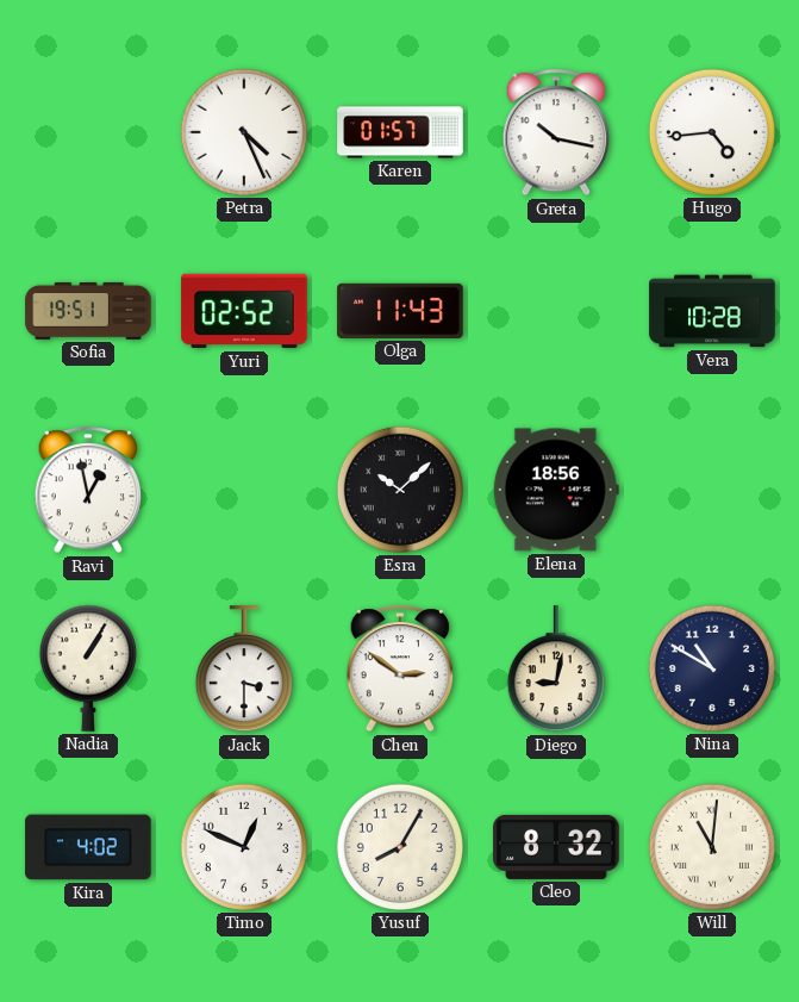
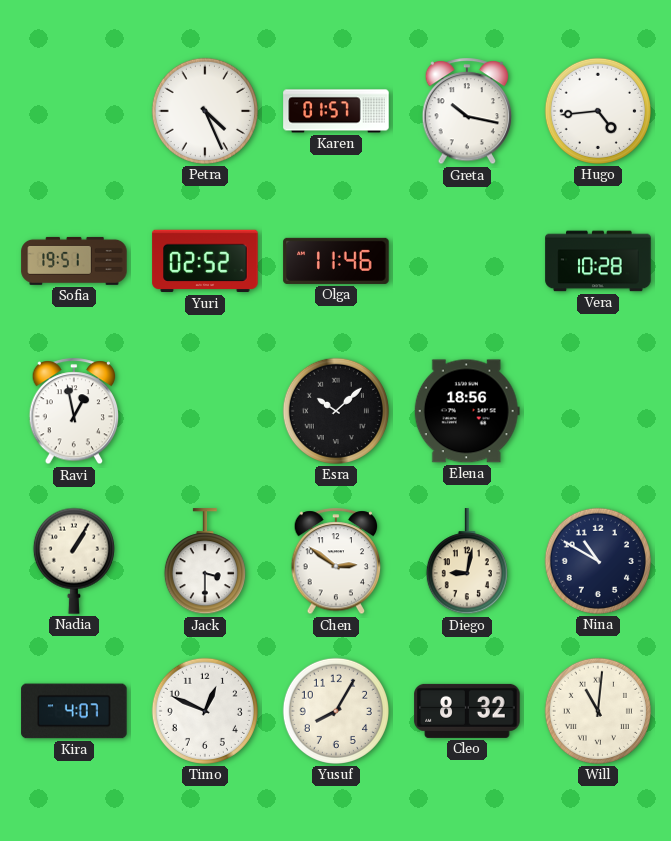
Olga: 11:43 -> 11:46
Kira: 4:02 -> 4:07
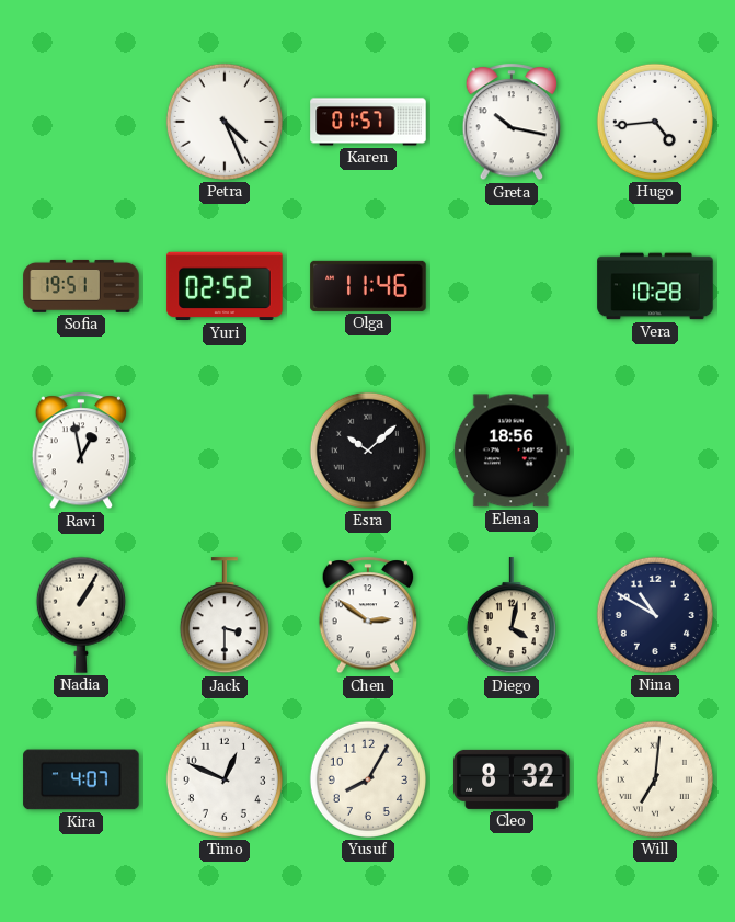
Diego: 9:02 -> 4:02
Will: 11:01 -> 7:01
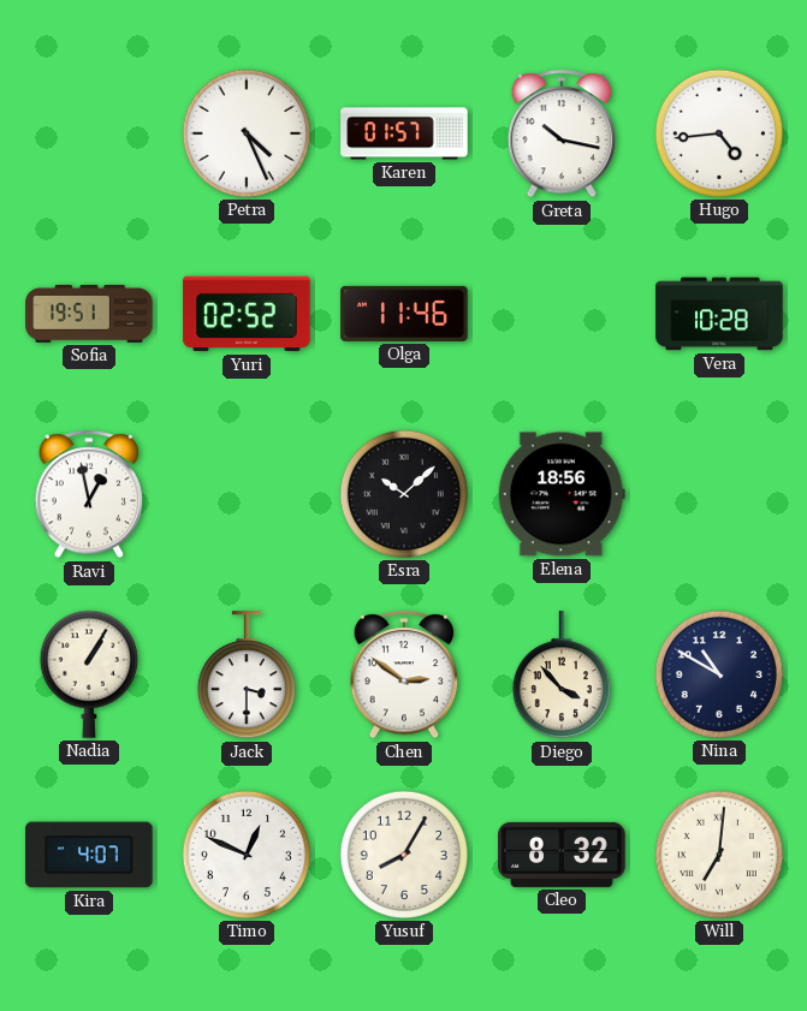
Diego: 4:02 -> 3:53
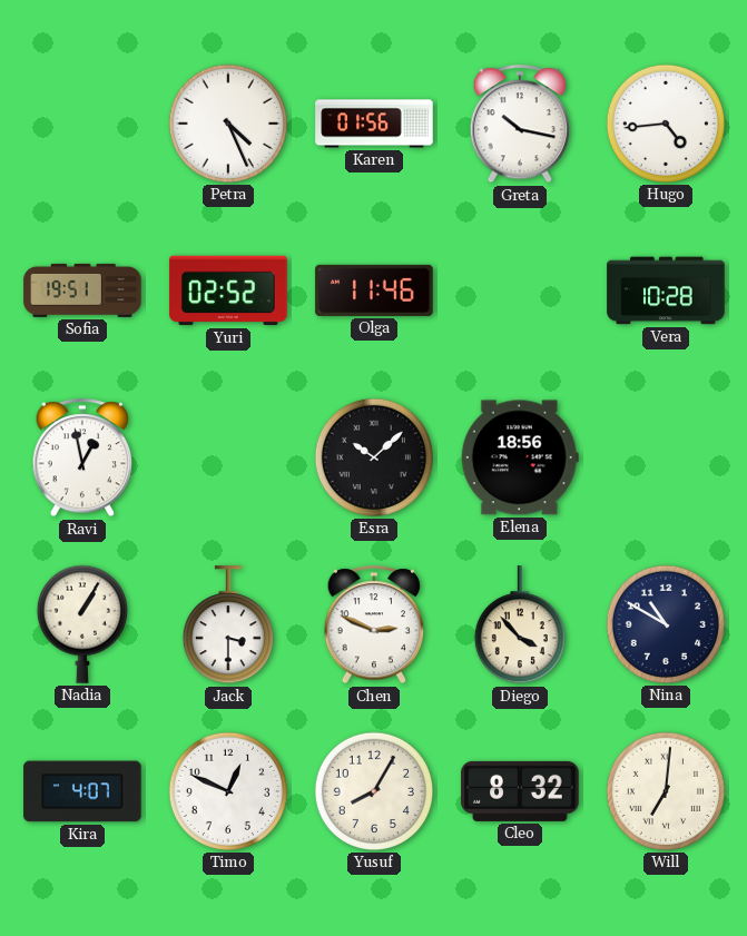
Karen: 01:57 -> 01:56
Chen: 2:51 -> 2:49
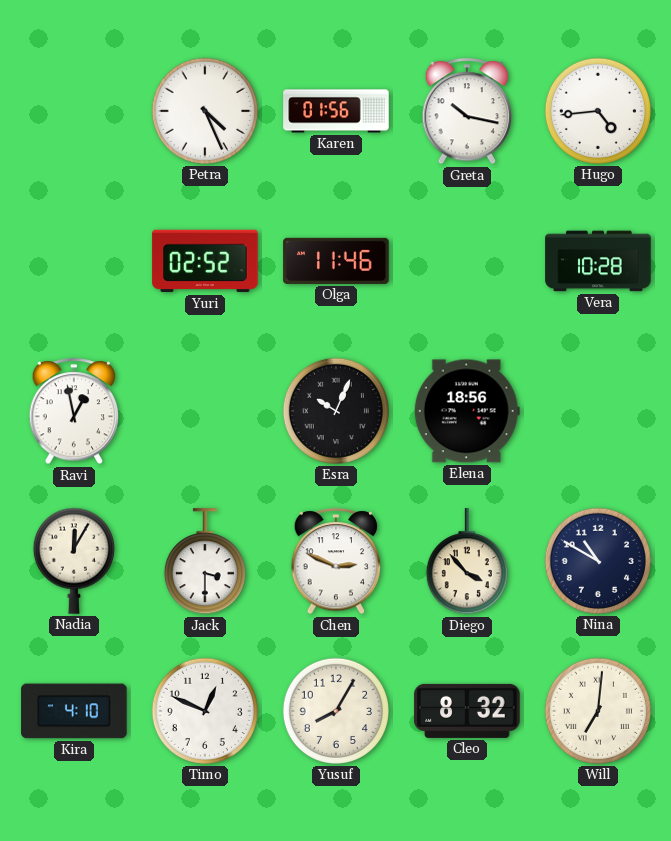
Sofia: 19:51 -> none
Esra: 10:08 -> 10:04
Nadia: 1:05 -> 12:05
Kira: 4:07 -> 4:10
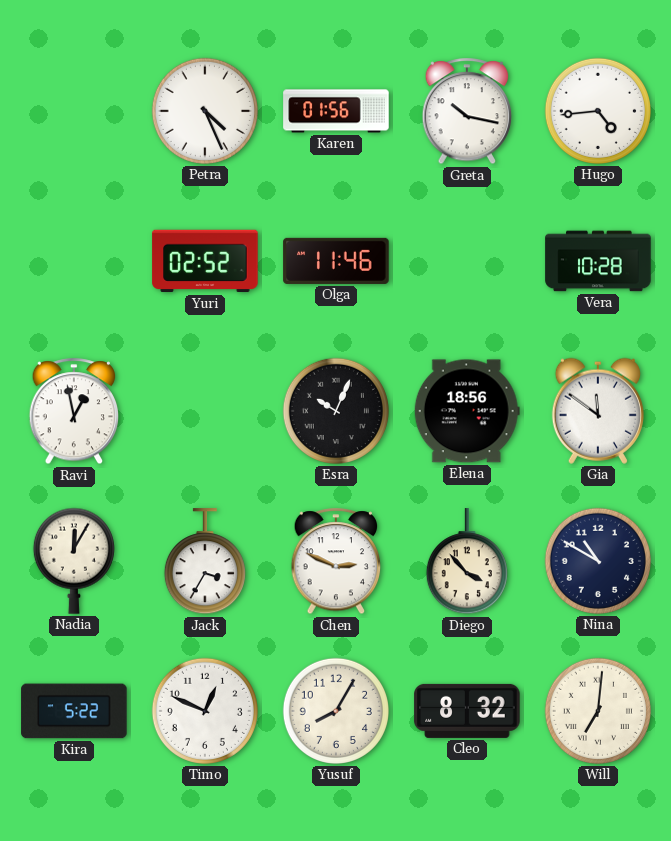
Gia: none -> 11:51
Jack: 3:30 -> 3:35
Kira: 4:10 -> 5:22
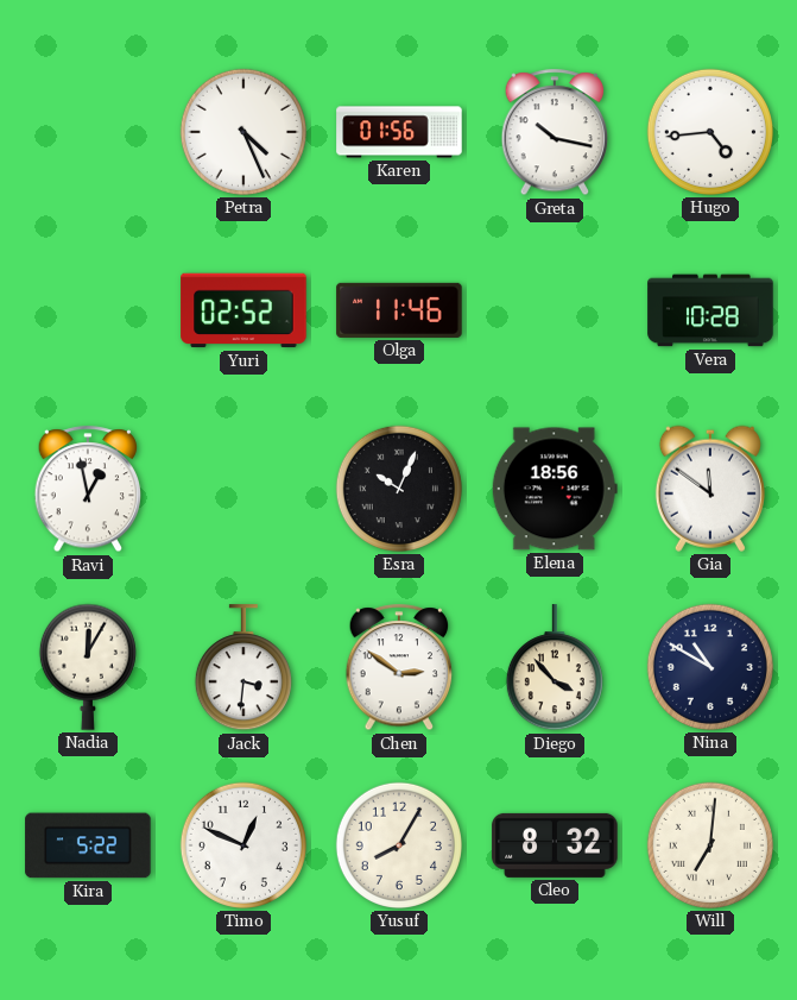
Jack: 3:35 -> 3:31
Chen: 2:49 -> 2:51
